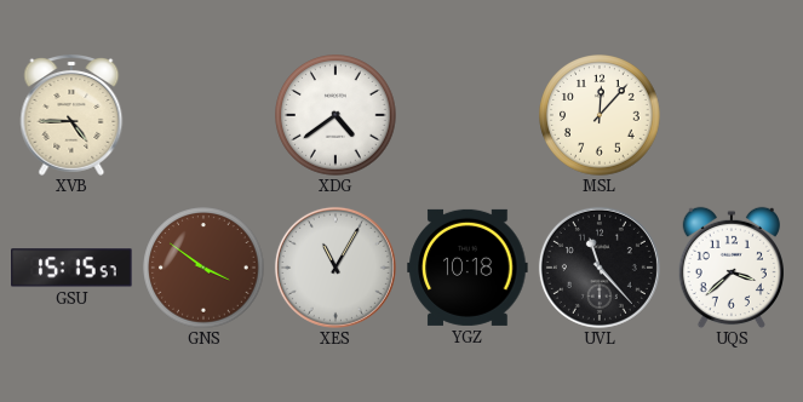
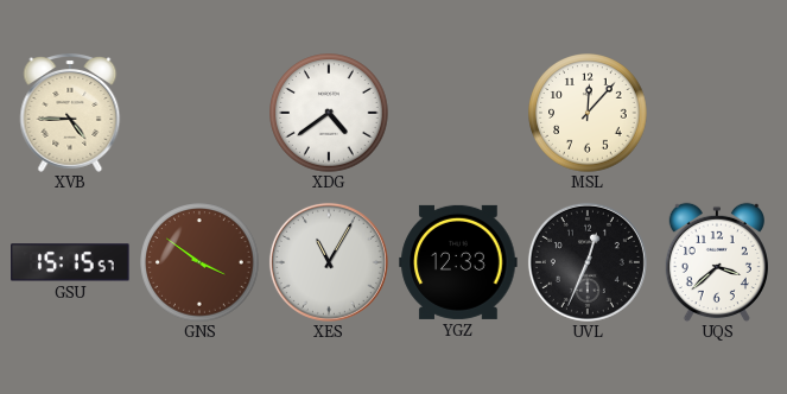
YGZ: 10:18 -> 12:33
UVL: 11:23 -> 12:34
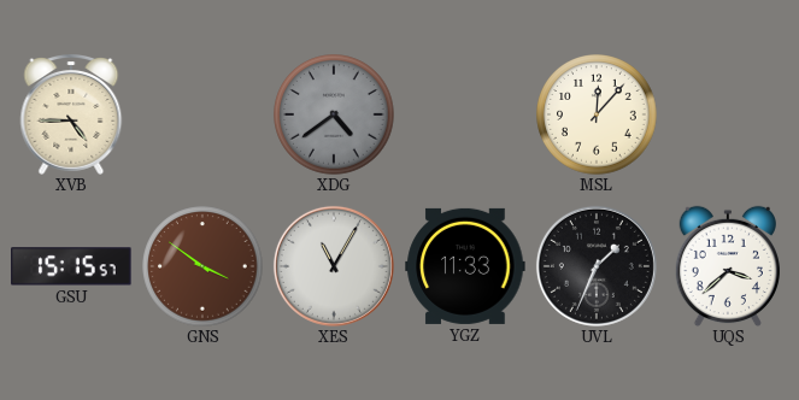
XDG dial: white -> grey
YGZ: 12:33 -> 11:33
UVL: 12:34 -> 1:34
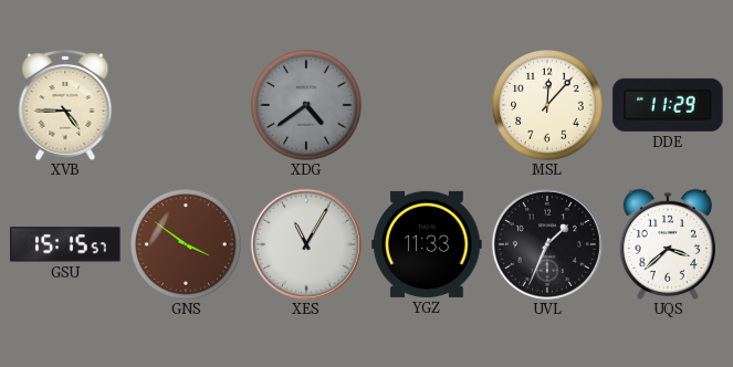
DDE: none -> 11:29
